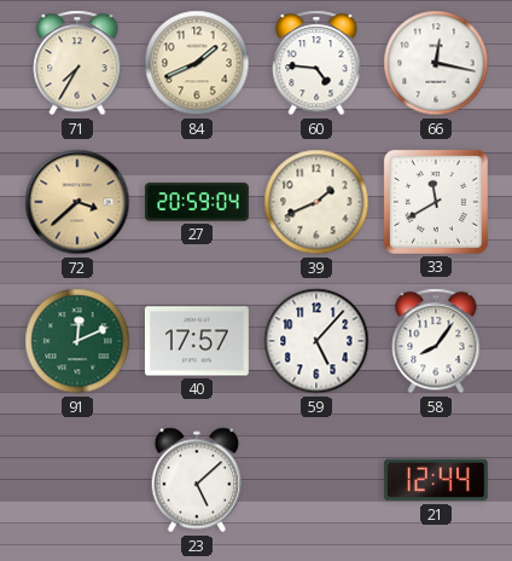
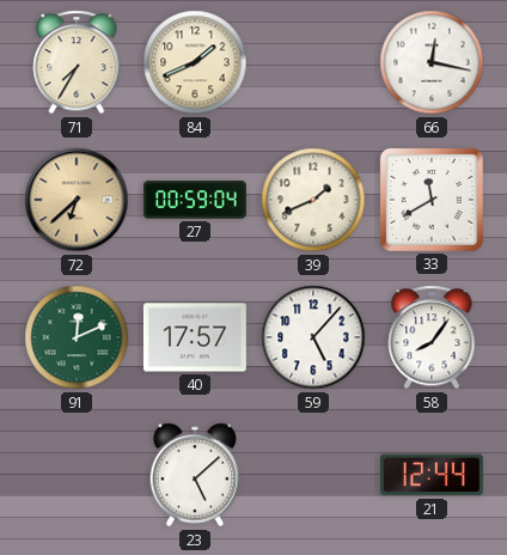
60: 4:46 -> none
72: 3:38 -> 6:38
27: 20:59 -> 00:59
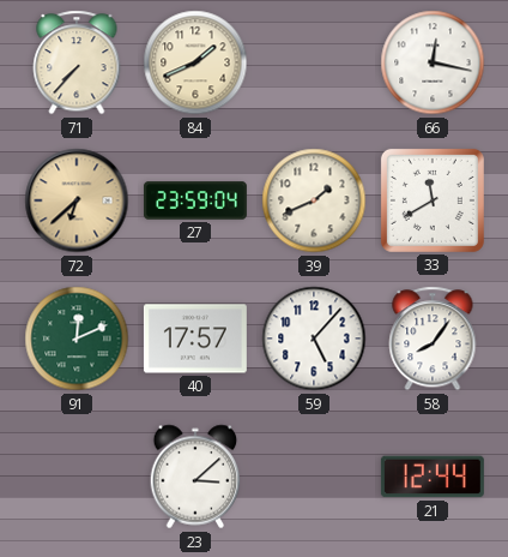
71: 7:35 -> 7:37
27: 00:59 -> 23:59
23: 5:08 -> 3:08
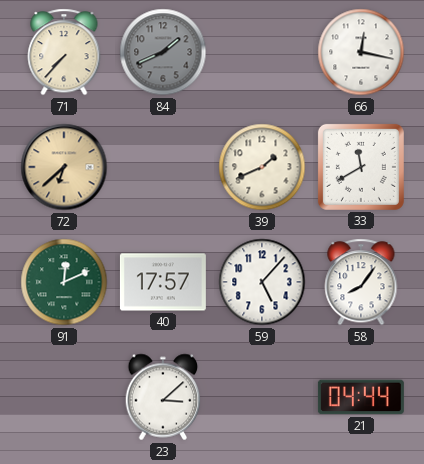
84 dial: cream -> grey
27: 23:59 -> none
21: 12:44 -> 04:44
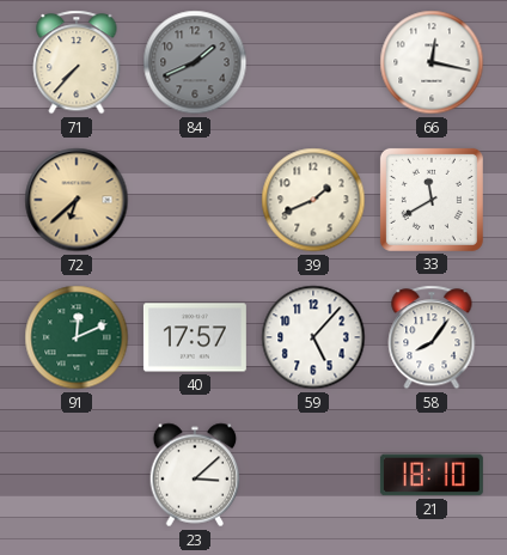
21: 04:44 -> 18:10
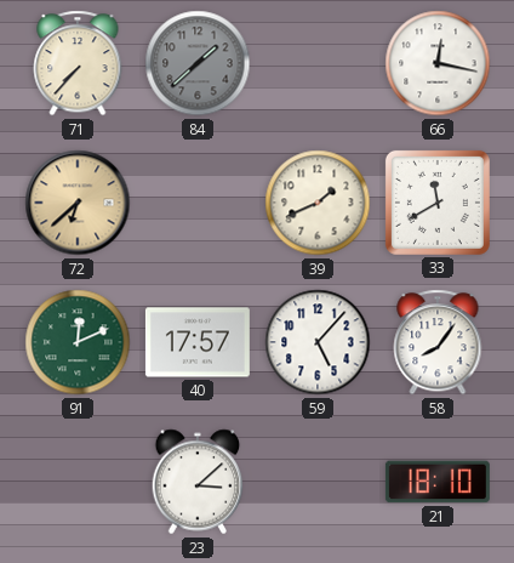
84: 1:41 -> 1:38
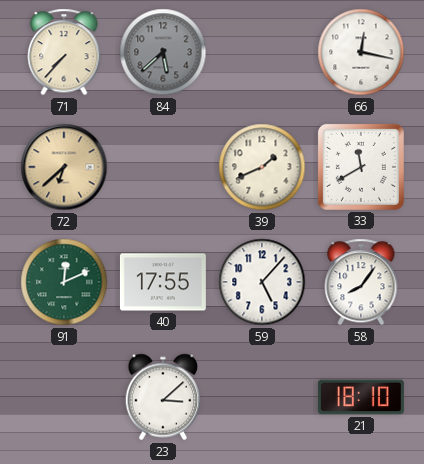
84: 1:38 -> 5:38
40: 17:57 -> 17:55
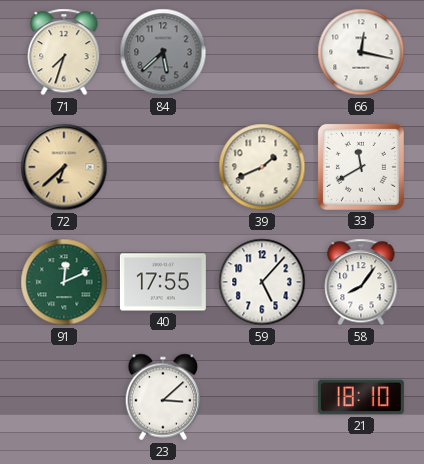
71: 7:37 -> 7:33
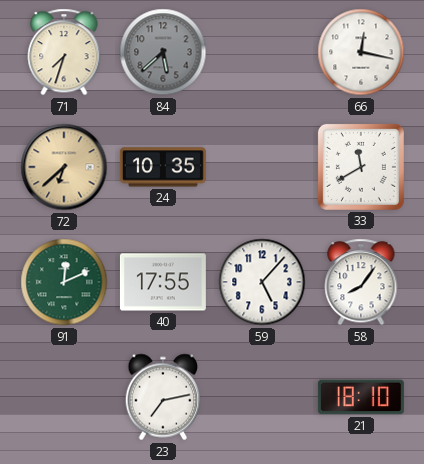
24: none -> 10:35
39: 1:41 -> none
23: 3:08 -> 7:13
